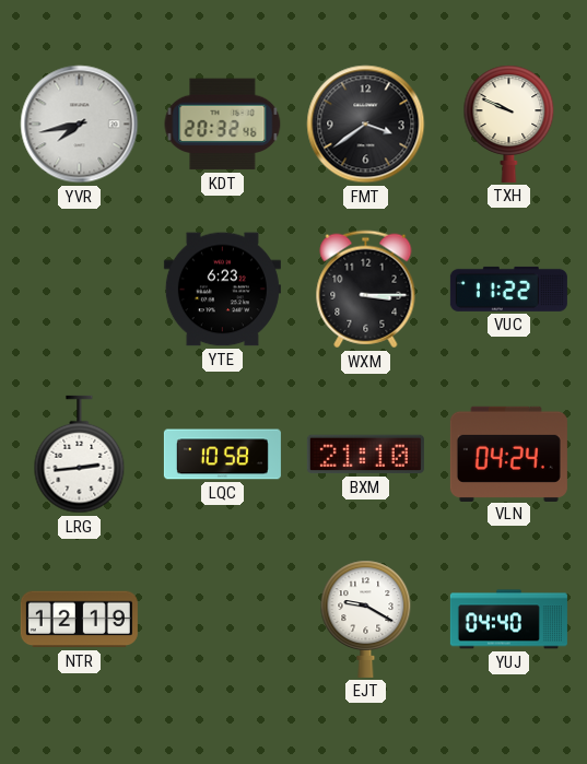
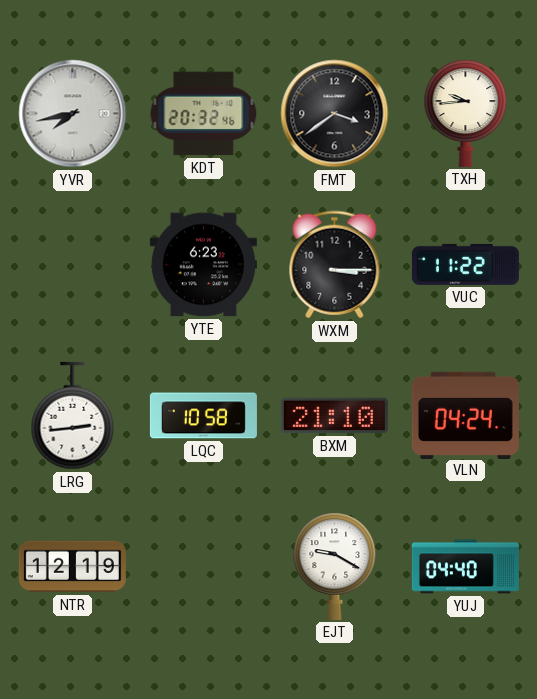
TXH: 9:49 -> 9:44
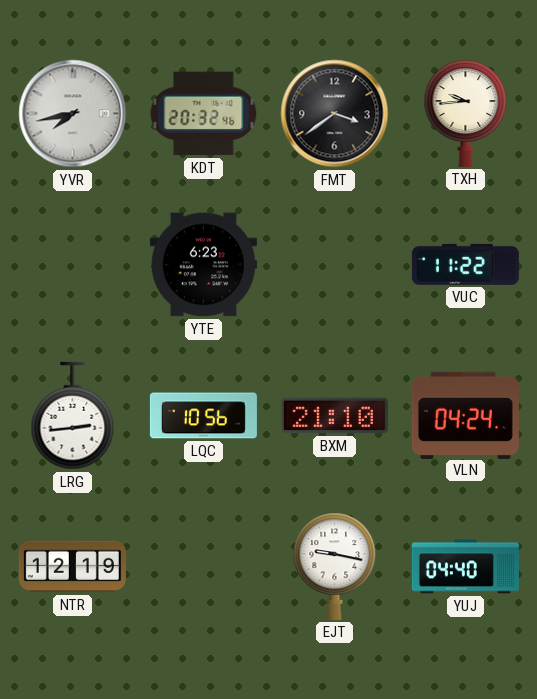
WXM: 3:15 -> none
LQC: 10:58 -> 10:56
EJT: 9:20 -> 9:17
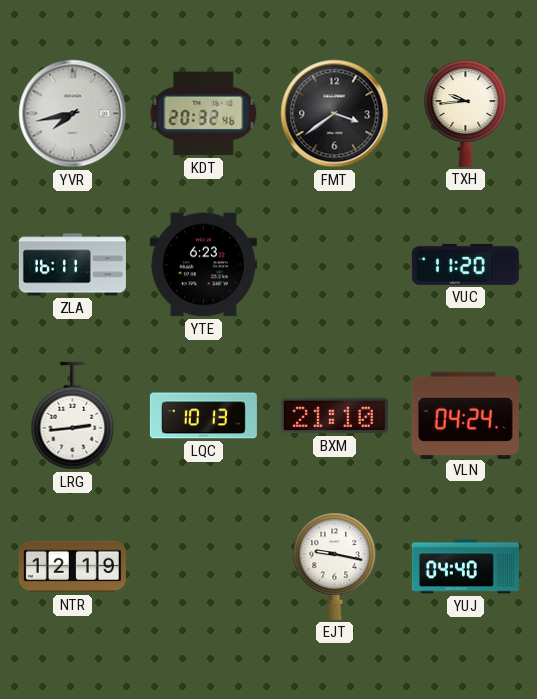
ZLA: none -> 16:11
VUC: 11:22 -> 11:20
LQC: 10:56 -> 10:13
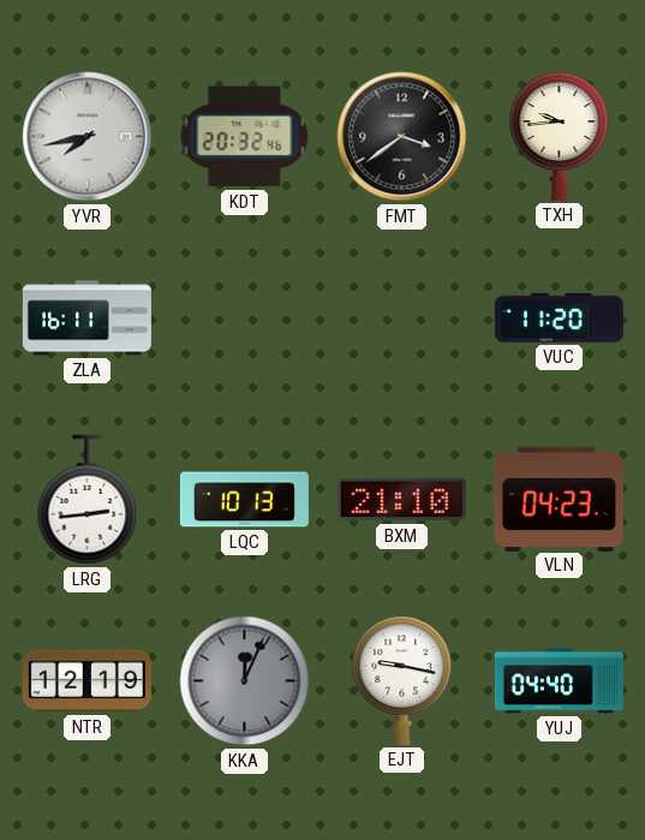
YTE: 6:23 -> none
VLN: 04:24 -> 04:23
KKA: none -> 12:04
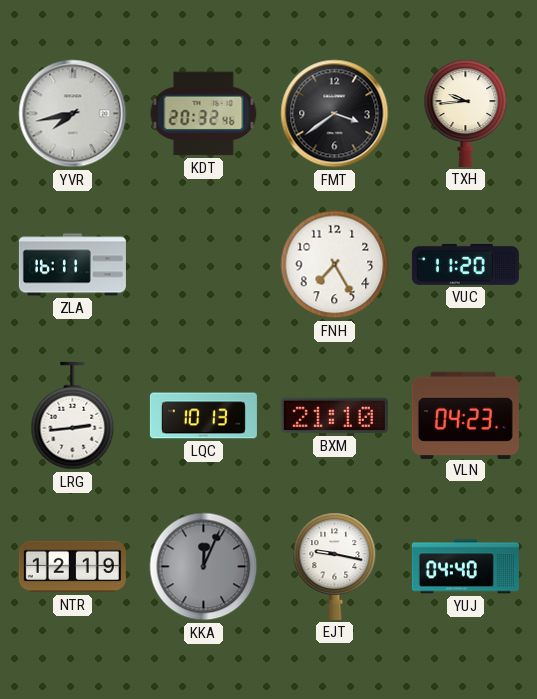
FNH: none -> 7:25
